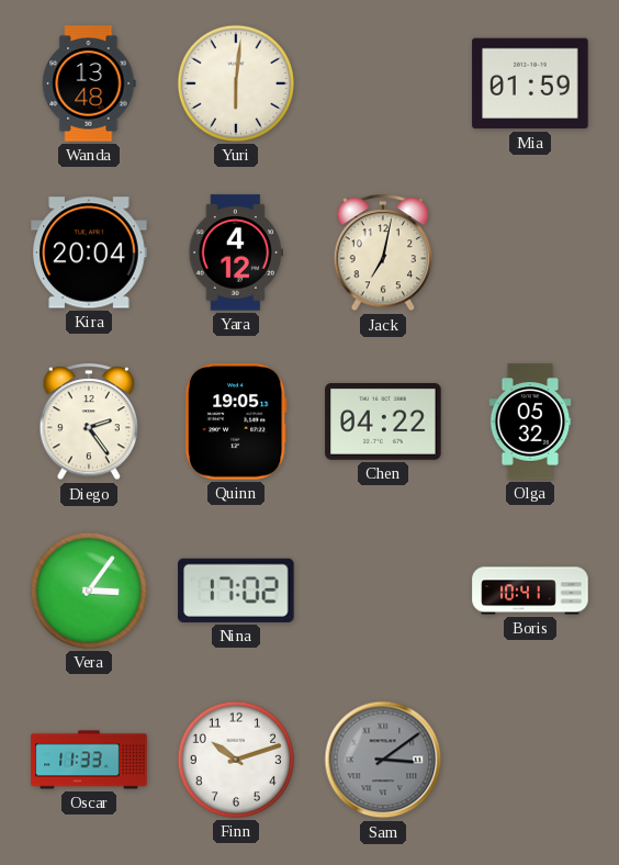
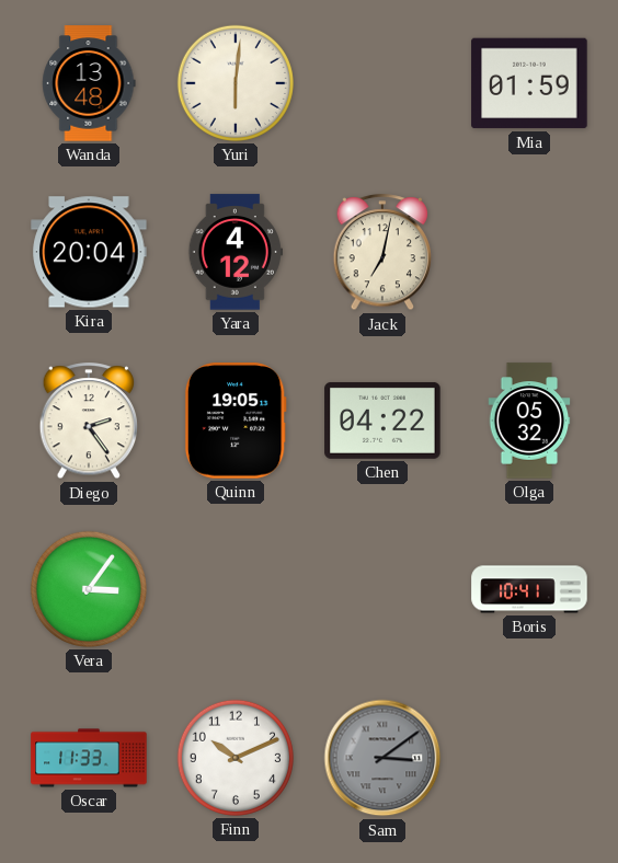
Nina: 17:02 -> none
Finn: 10:12 -> 10:11
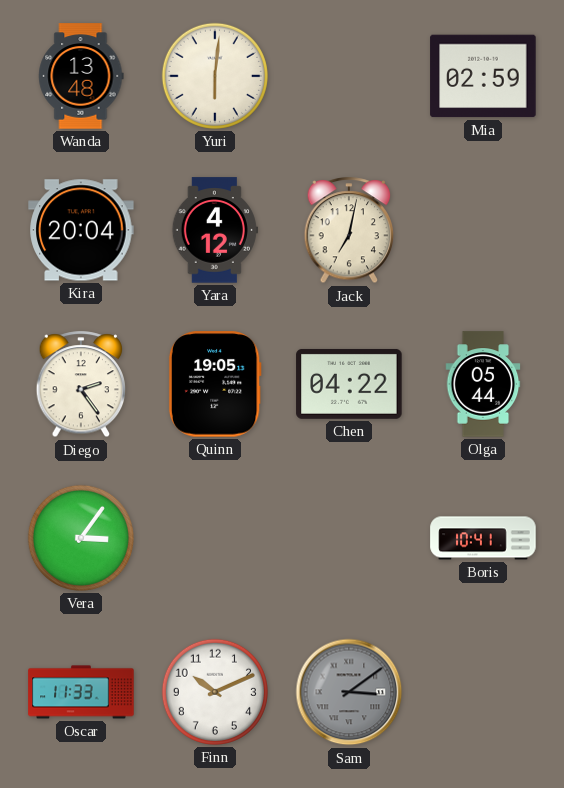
Mia: 01:59 -> 02:59
Olga: 05:32 -> 05:44
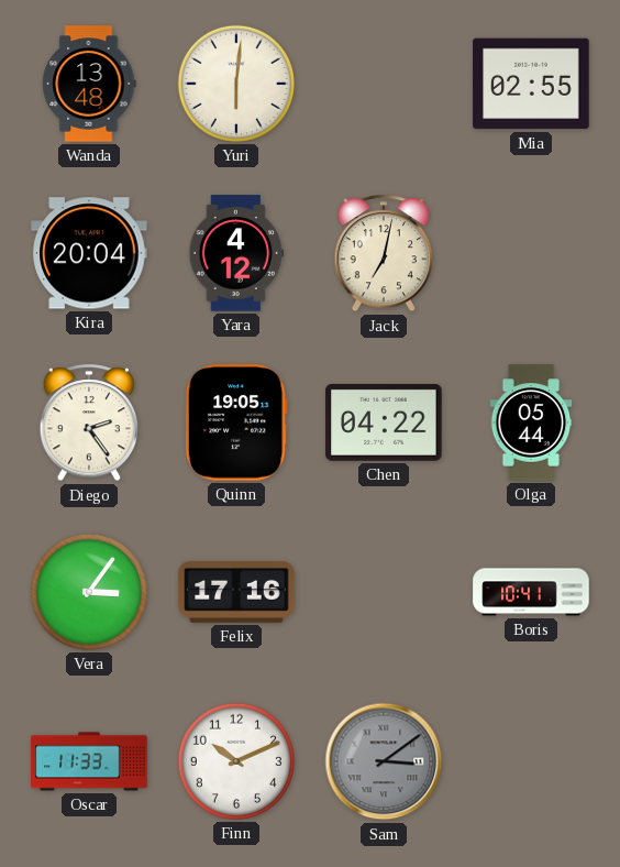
Mia: 02:59 -> 02:55
Felix: none -> 17:16
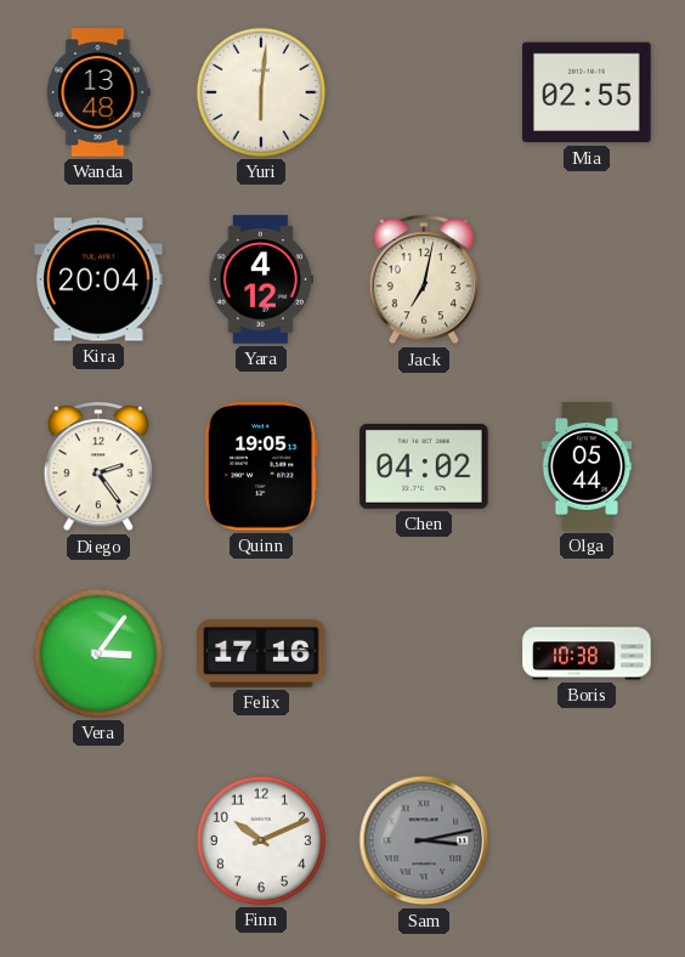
Chen: 04:22 -> 04:02
Boris: 10:41 -> 10:38
Oscar: 11:33 -> none
Sam: 3:09 -> 3:13
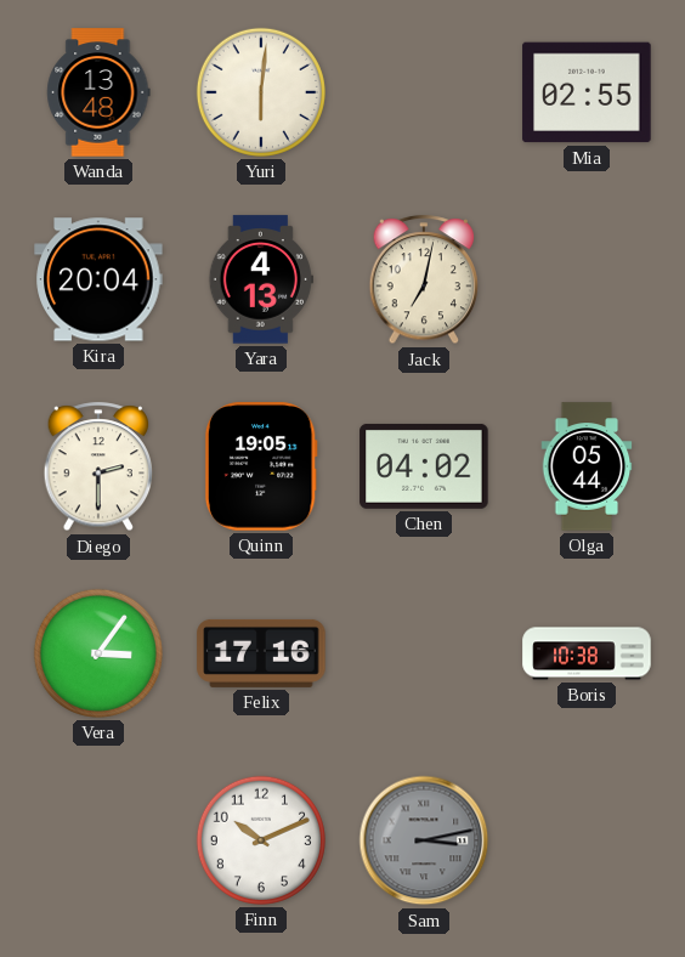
Yara: 4:12 -> 4:13
Diego: 2:24 -> 2:30
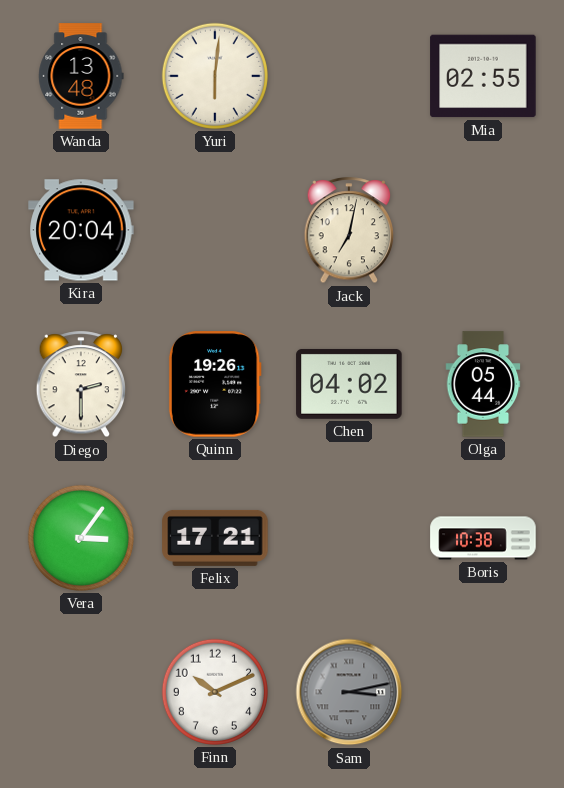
Yara: 4:13 -> none
Quinn: 19:05 -> 19:26
Felix: 17:16 -> 17:21
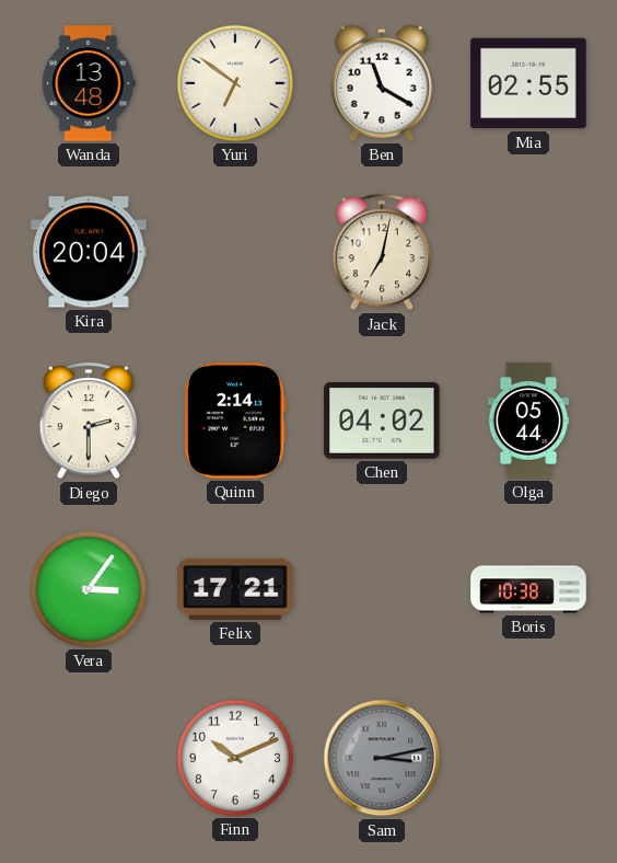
Yuri: 6:01 -> 6:51
Ben: none -> 11:20
Quinn: 19:26 -> 2:14
